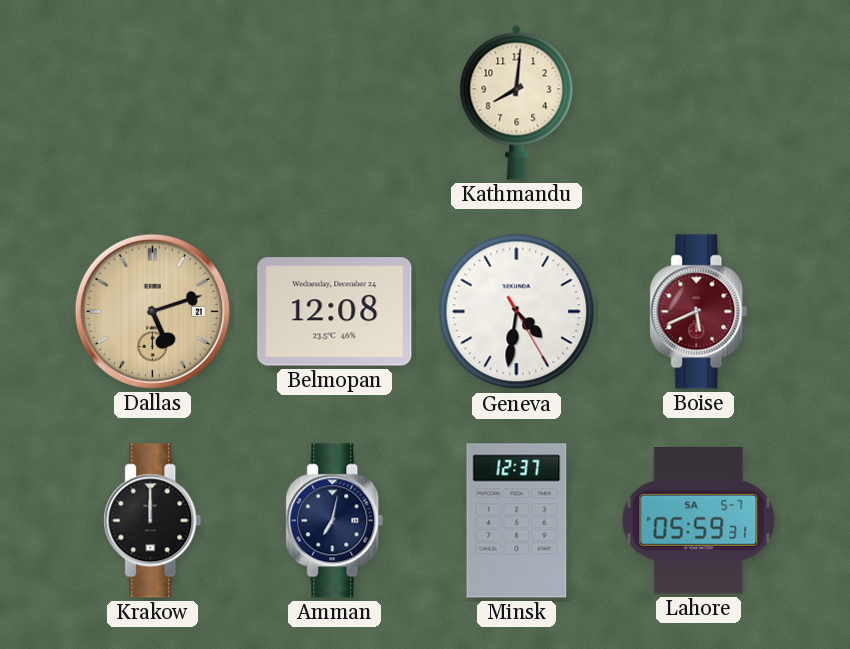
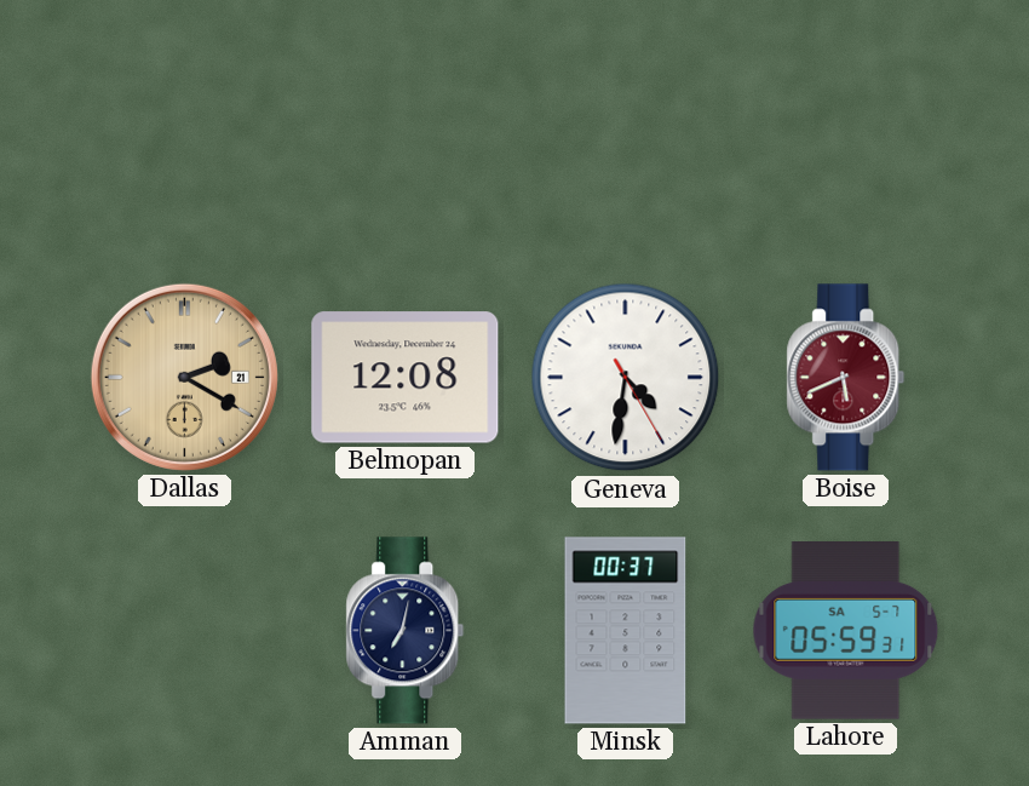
Kathmandu: 8:01 -> none
Dallas: 5:12 -> 2:20
Krakow: 12:00 -> none
Minsk: 12:37 -> 00:37
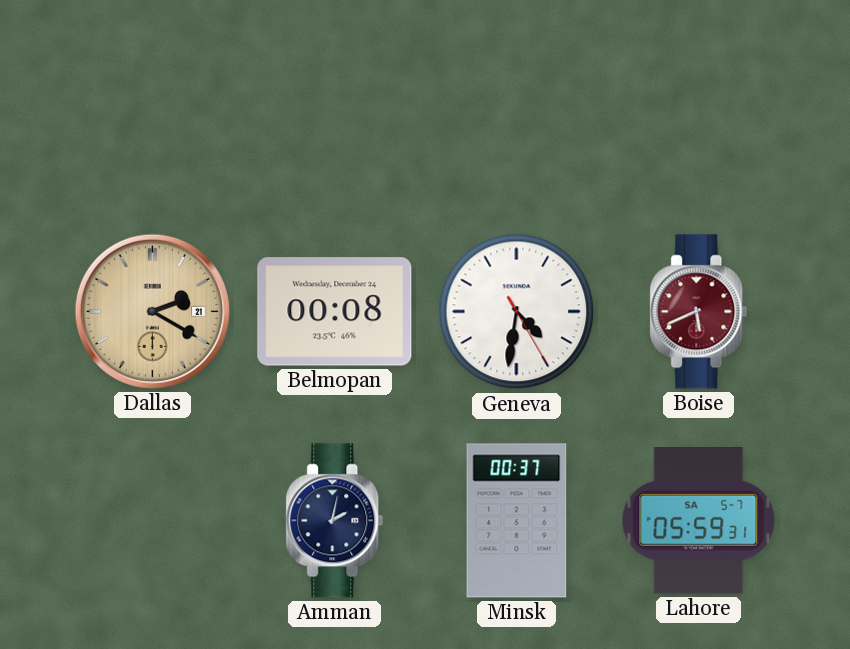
Belmopan: 12:08 -> 00:08
Amman: 7:02 -> 2:02
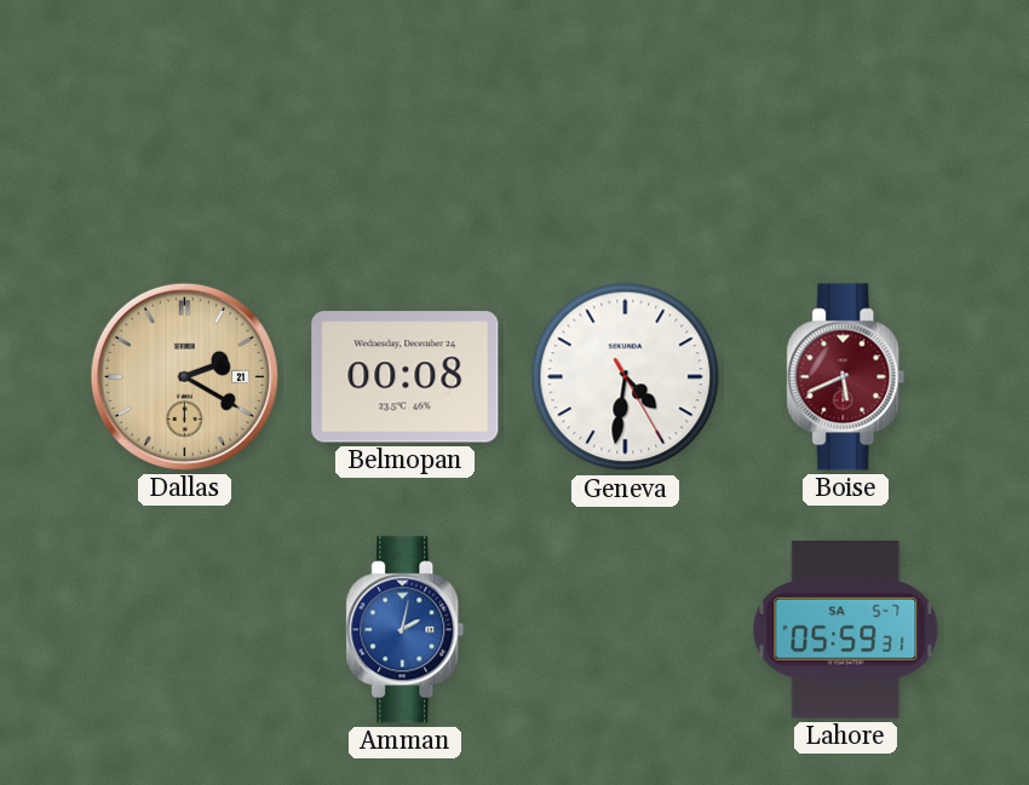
Amman dial: navy -> blue
Minsk: 00:37 -> none
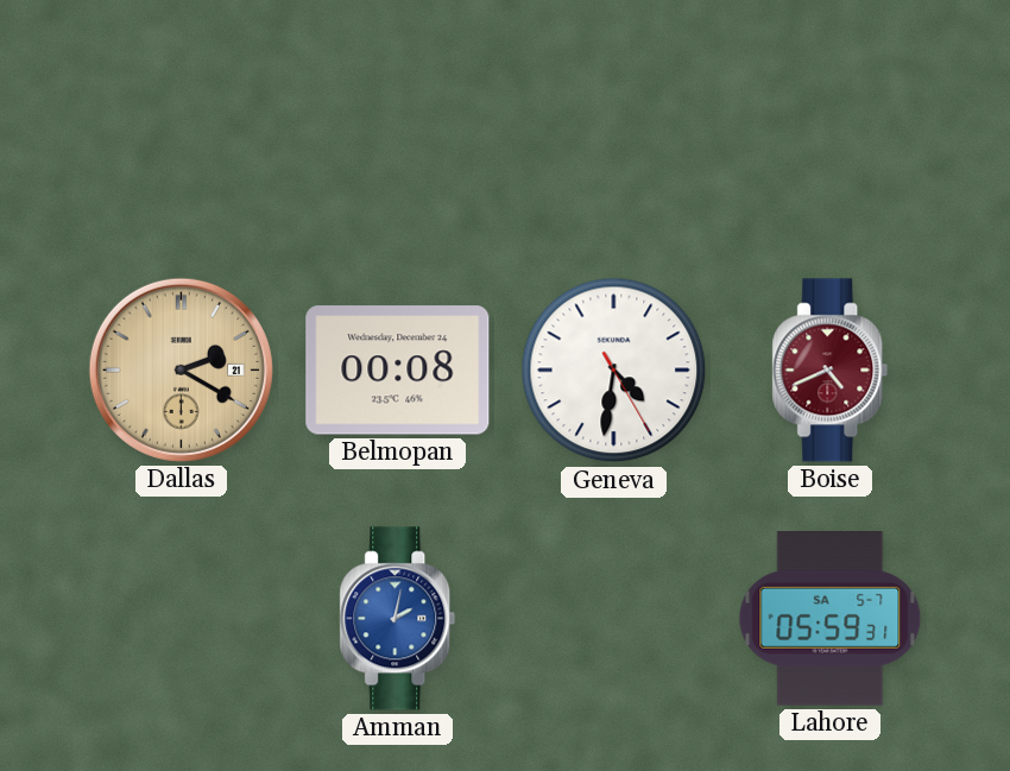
Boise: 5:41 -> 4:41
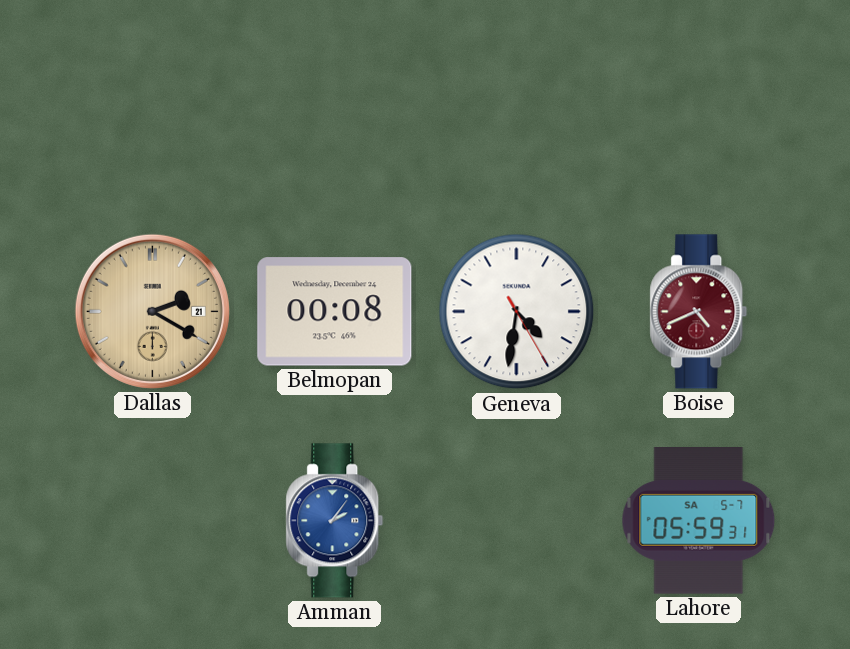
Amman: 2:02 -> 2:06
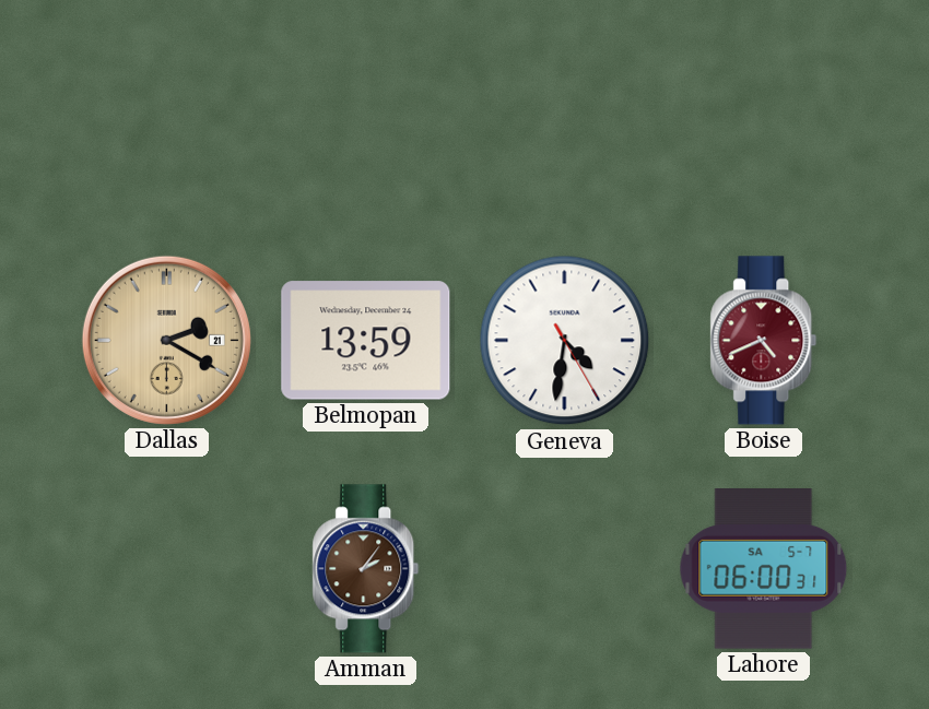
Belmopan: 00:08 -> 13:59
Amman dial: blue -> brown
Lahore: 05:59 -> 06:00
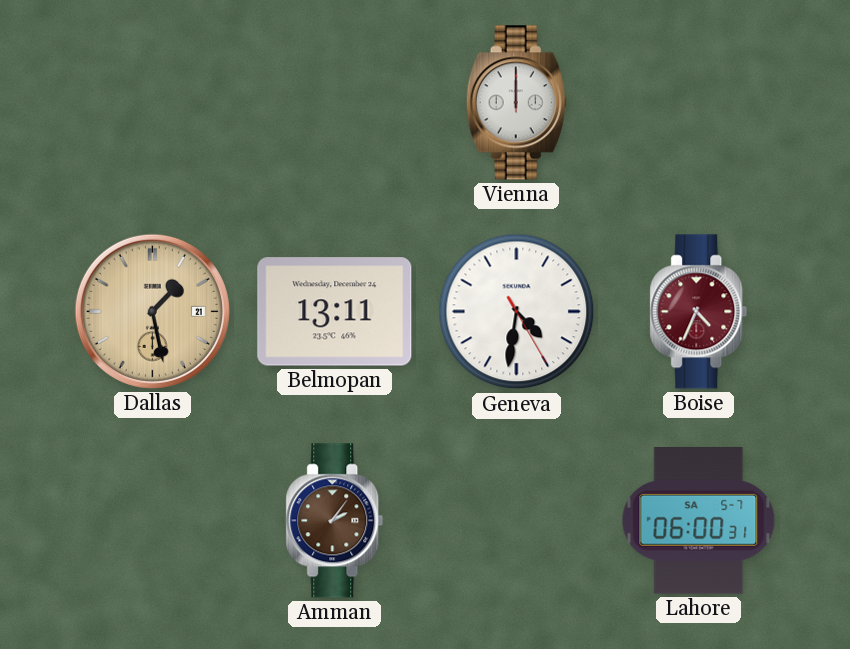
Vienna: none -> 12:00
Dallas: 2:20 -> 1:28
Belmopan: 13:59 -> 13:11
Boise: 4:41 -> 4:34
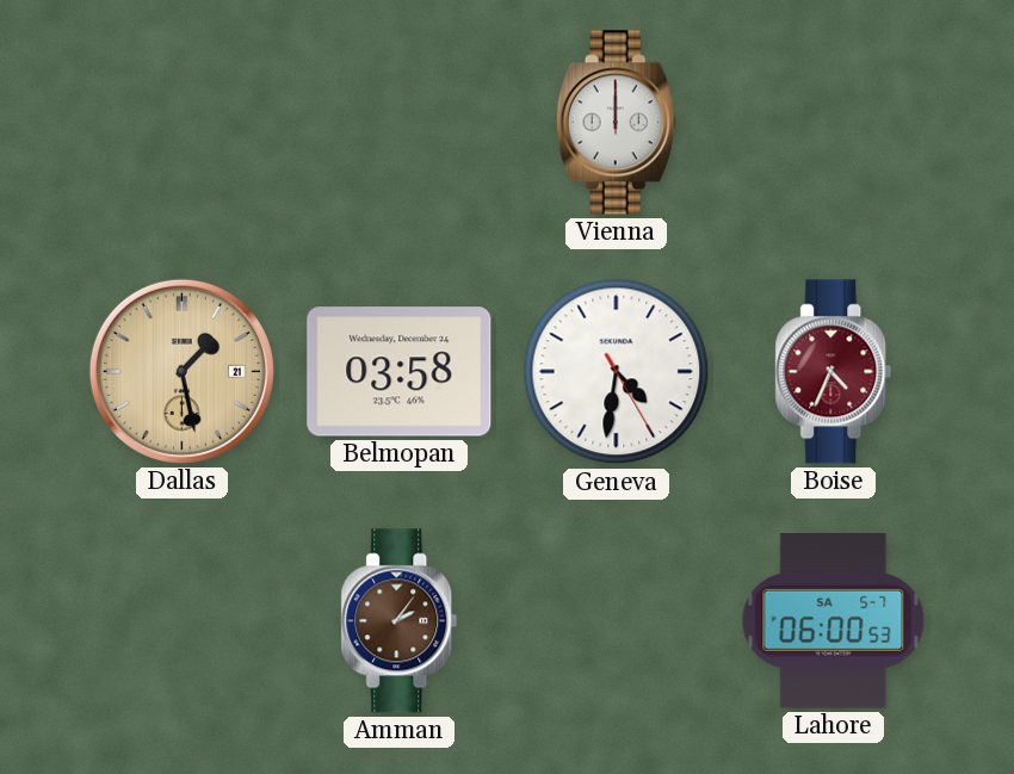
Belmopan: 13:11 -> 03:58
Lahore: 06:00:31 -> 06:00:53
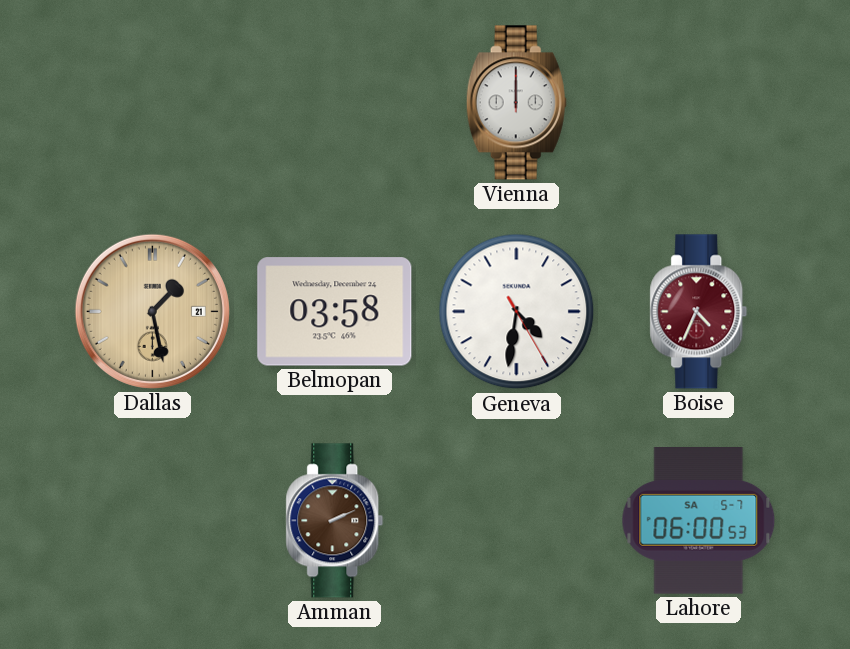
Amman: 2:06 -> 2:11
